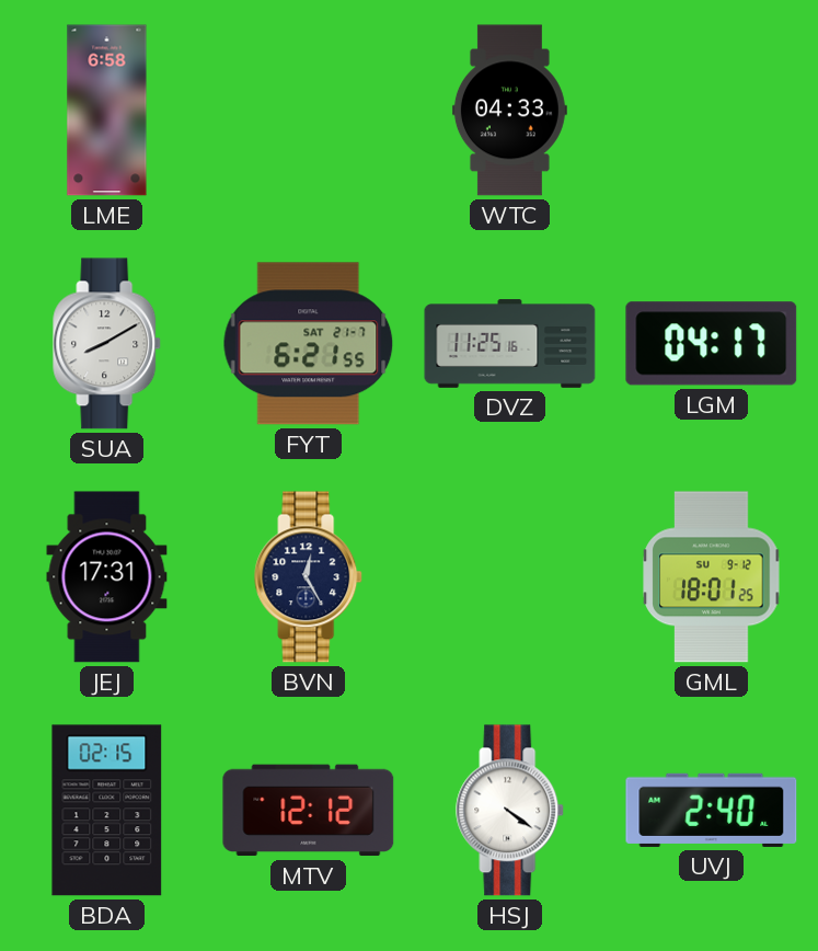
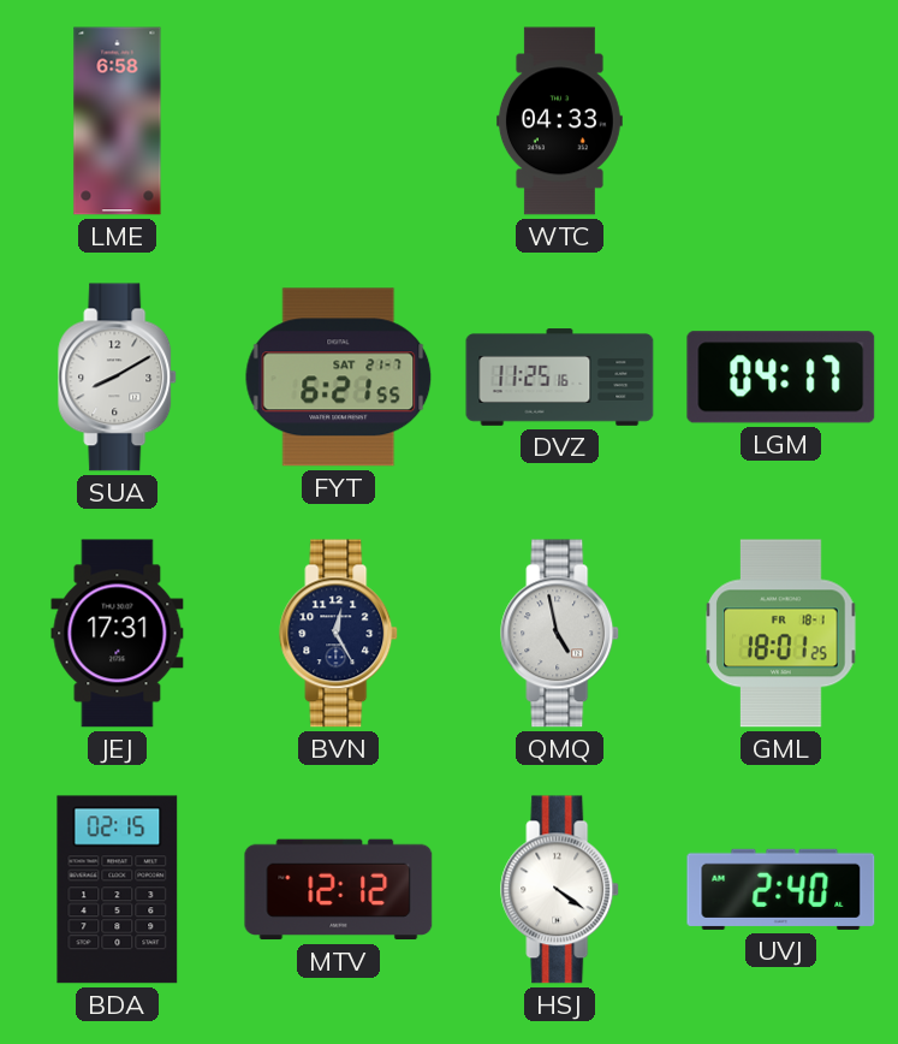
QMQ: none -> 4:58
GML date: SU 9-12 -> FR 18-1
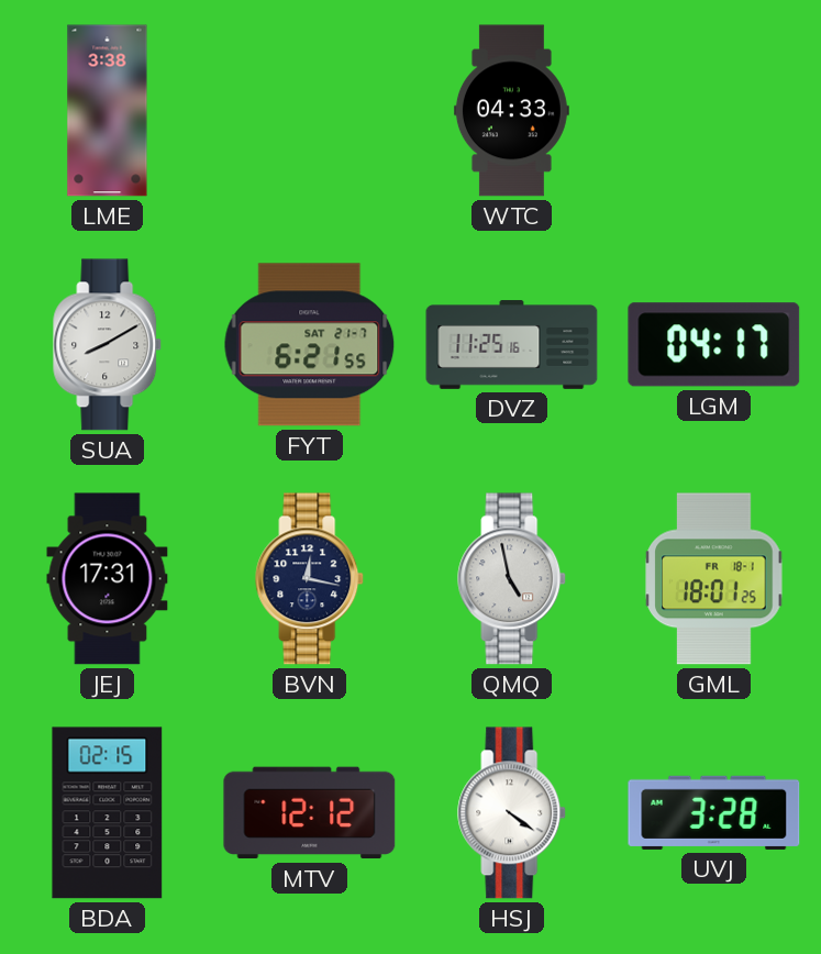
LME: 6:58 -> 3:38
BVN: 12:25 -> 12:17
UVJ: 2:40 -> 3:28
